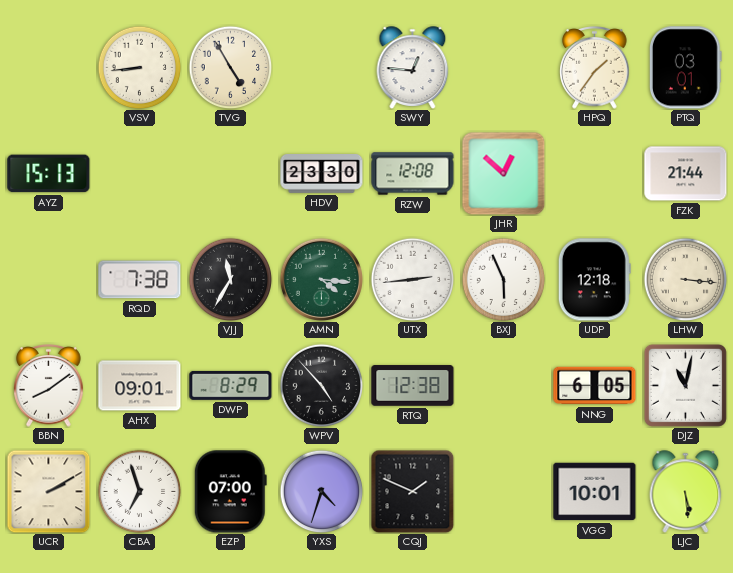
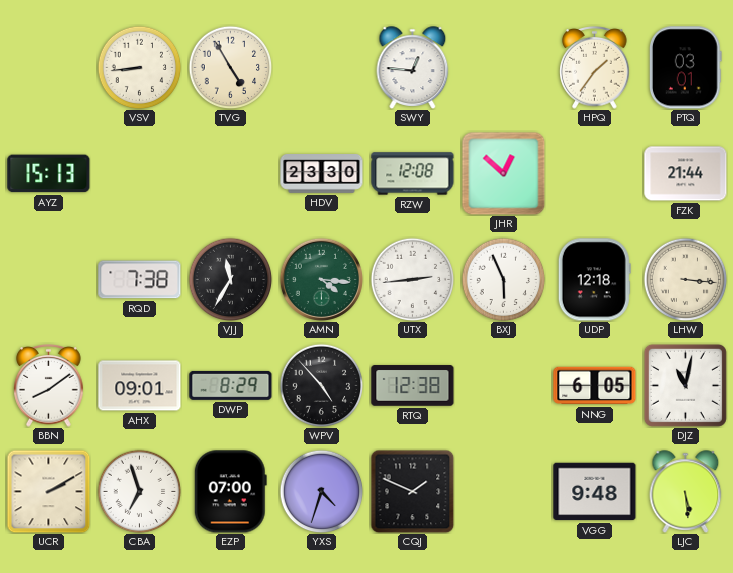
VGG: 10:01 -> 9:48
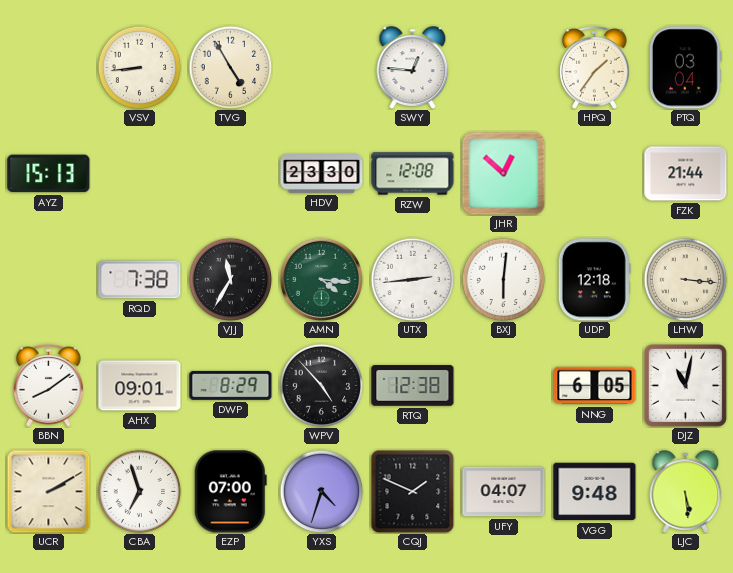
PTQ: 03:01 -> 03:04
BXJ: 5:56 -> 6:01
UFY: none -> 04:07
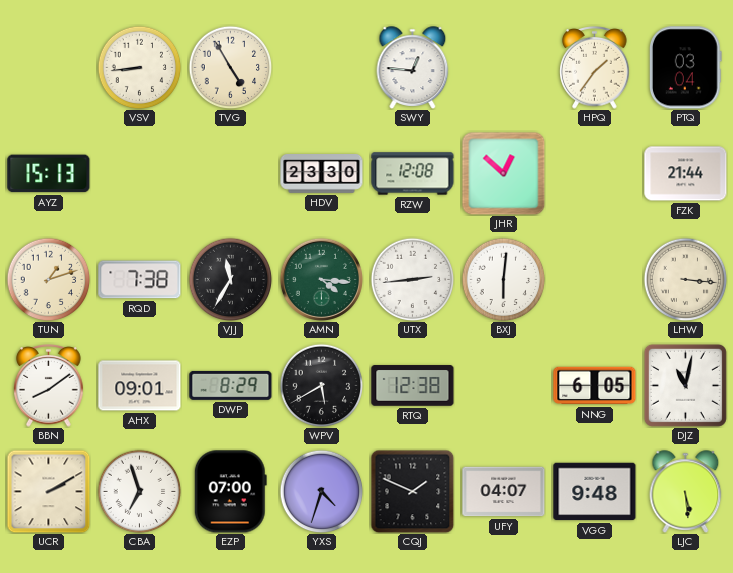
TUN: none -> 1:12
UDP: 12:18 -> none
WPV: 4:53 -> 5:40
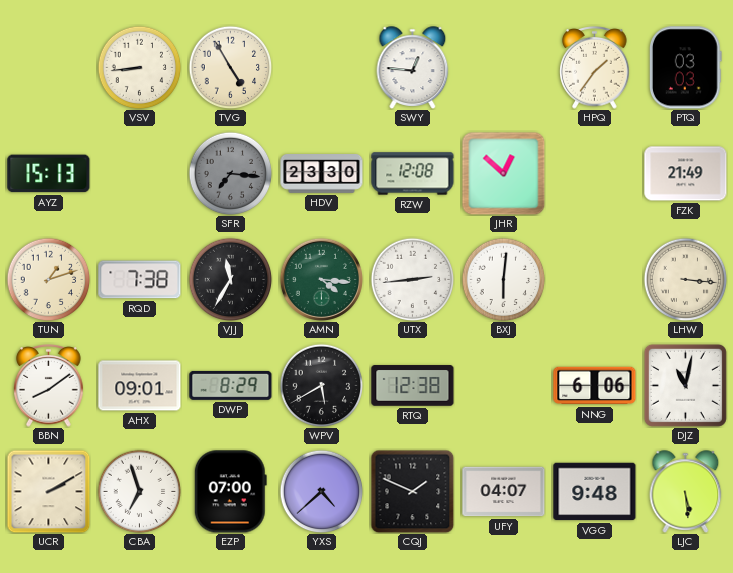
PTQ: 03:04 -> 03:03
SFR: none -> 7:16
FZK: 21:44 -> 21:49
NNG: 6:05 -> 6:06
YXS: 4:33 -> 4:38
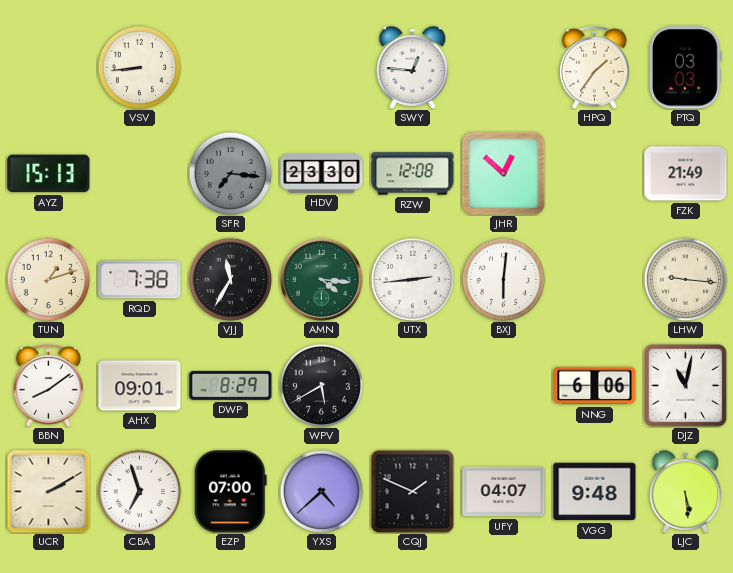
TVG: 4:55 -> none
LHW: 3:16 -> 9:16
RTQ: 12:38 -> none
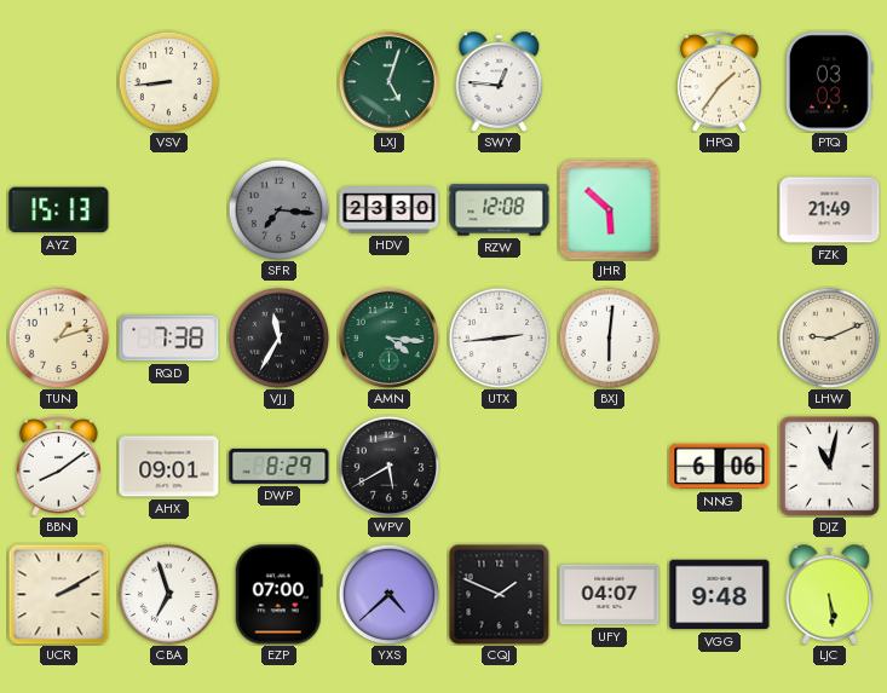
LXJ: none -> 5:03
JHR: 12:52 -> 5:52
LHW: 9:16 -> 9:11
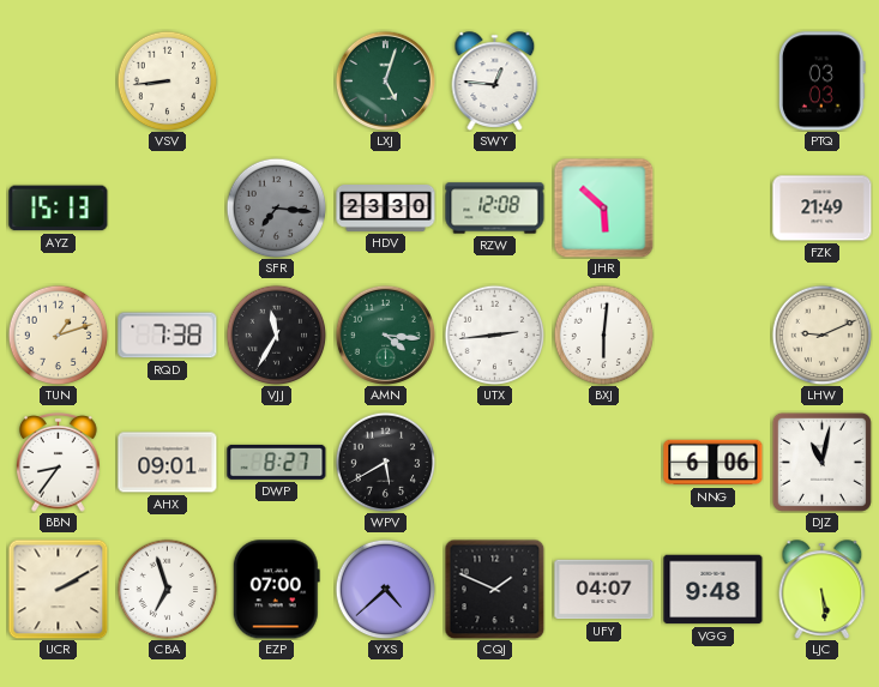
HPQ: 1:36 -> none
BBN: 8:09 -> 8:36
DWP: 8:29 -> 8:27
